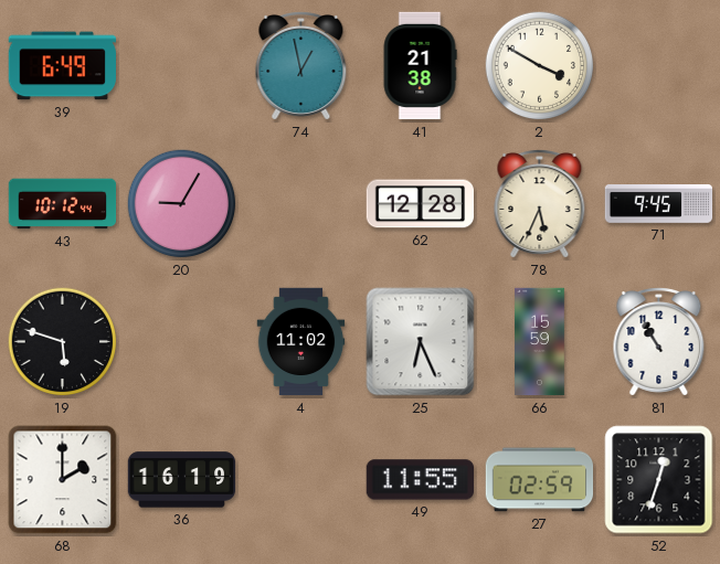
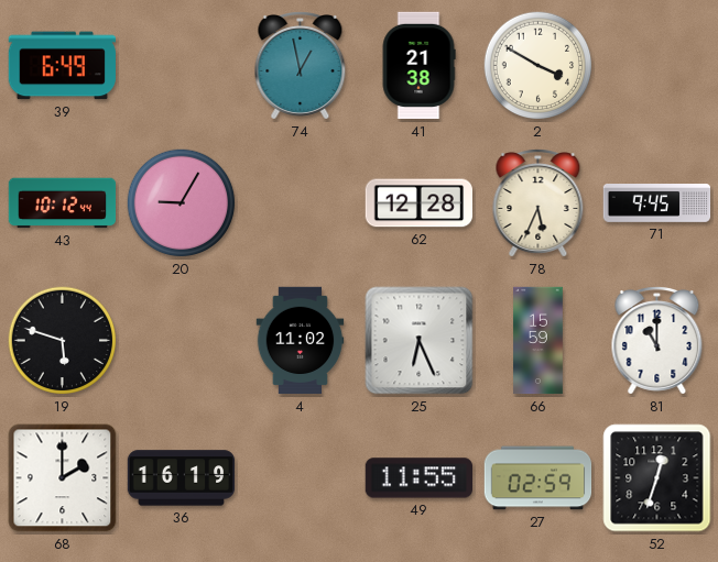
81: 10:55 -> 11:00
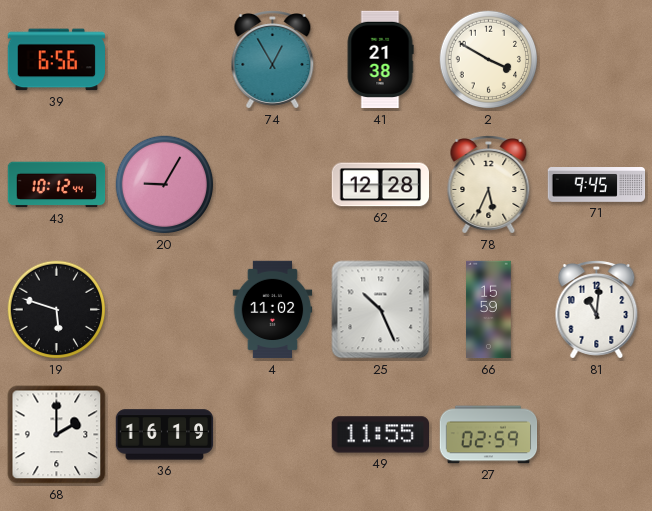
39: 6:49 -> 6:56
74: 12:58 -> 12:55
25: 6:26 -> 10:26
81: 11:00 -> 11:01
52: 12:33 -> none
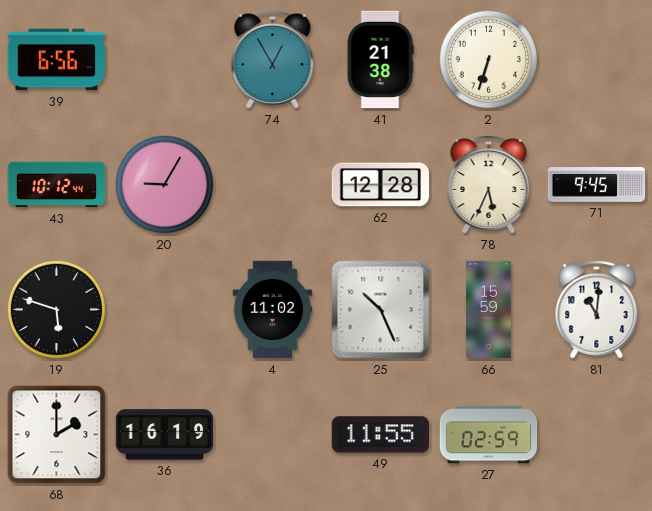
2: 3:50 -> 6:33
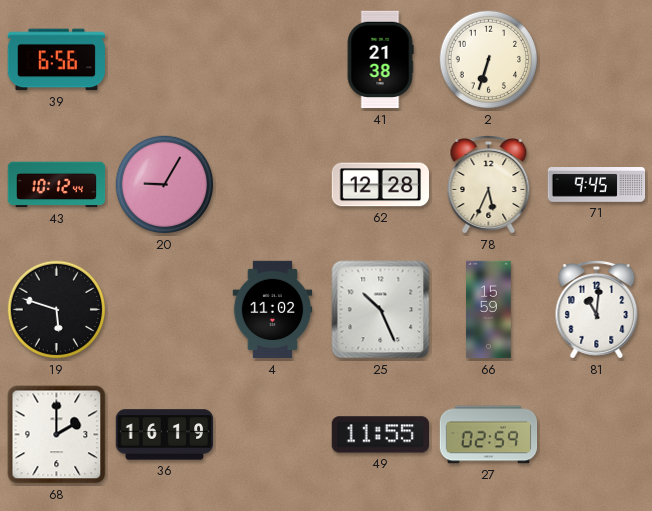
74: 12:55 -> none
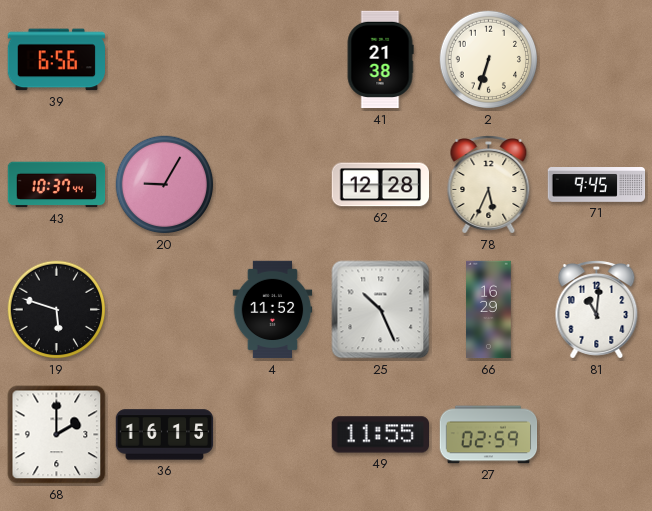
43: 10:12 -> 10:37
4: 11:02 -> 11:52
66: 15:59 -> 16:29
36: 16:19 -> 16:15
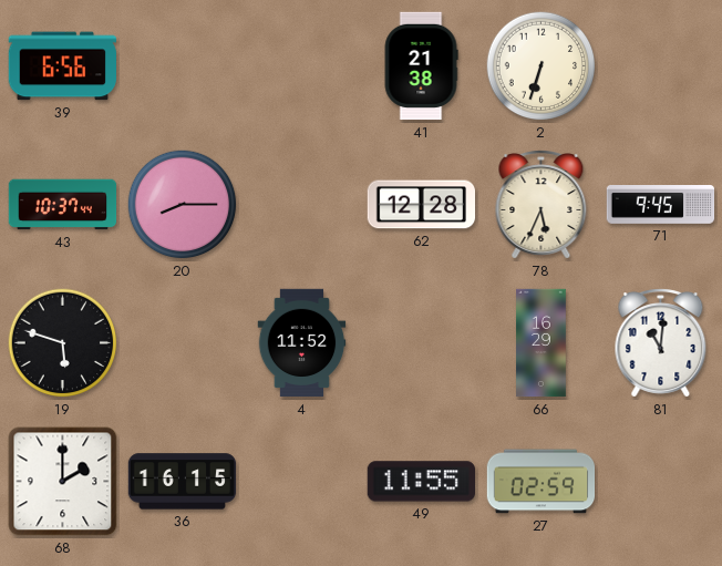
20: 9:05 -> 8:15
25: 10:26 -> none
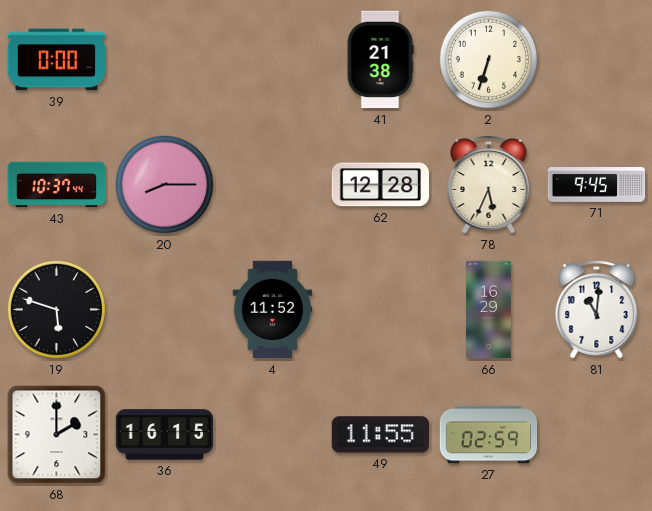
39: 6:56 -> 0:00
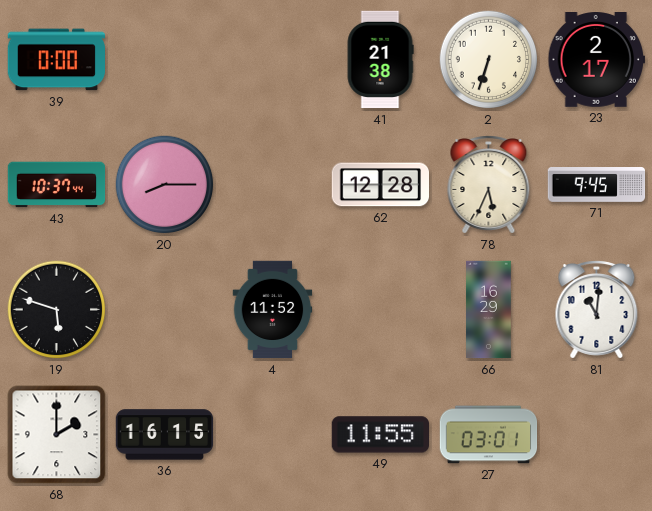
23: none -> 2:17
27: 02:59 -> 03:01
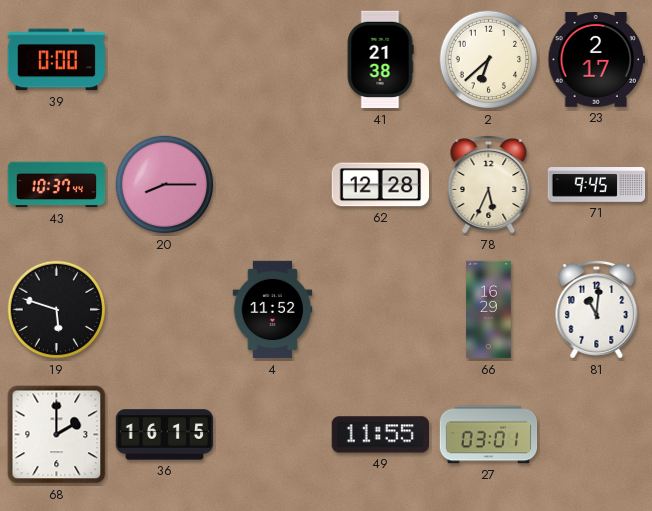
2: 6:33 -> 6:38
